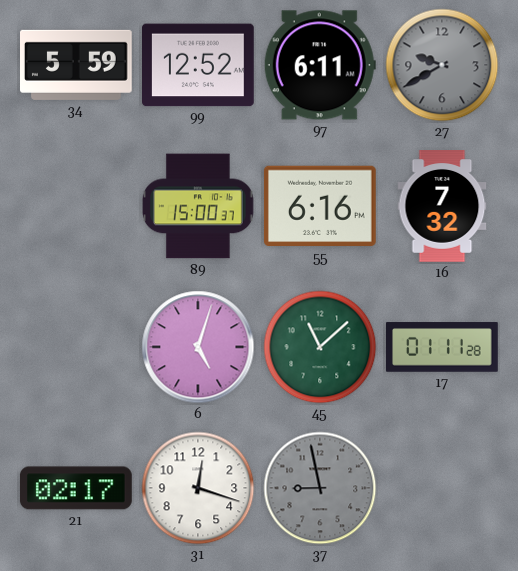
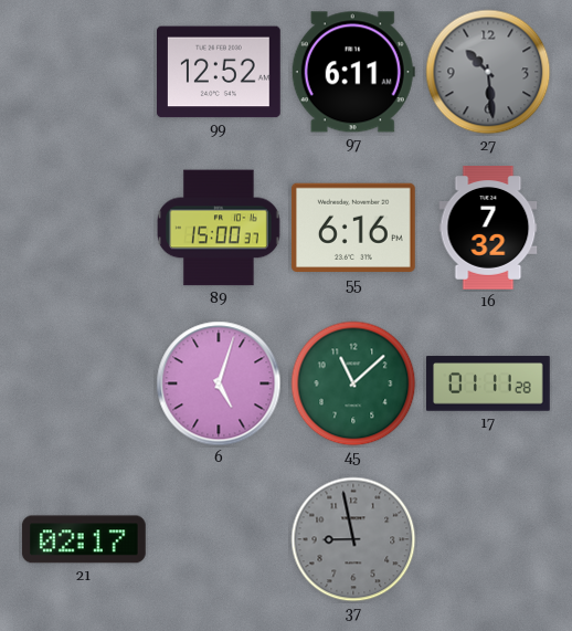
34: 5:59 -> none
27: 9:40 -> 10:29
31: 12:18 -> none
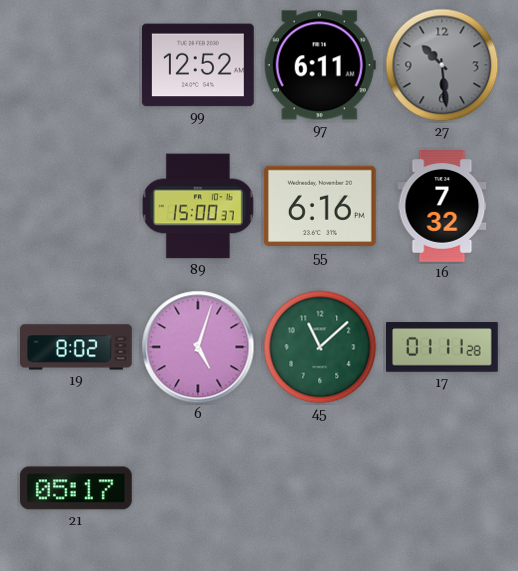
19: none -> 8:02
21: 02:17 -> 05:17
37: 8:58 -> none
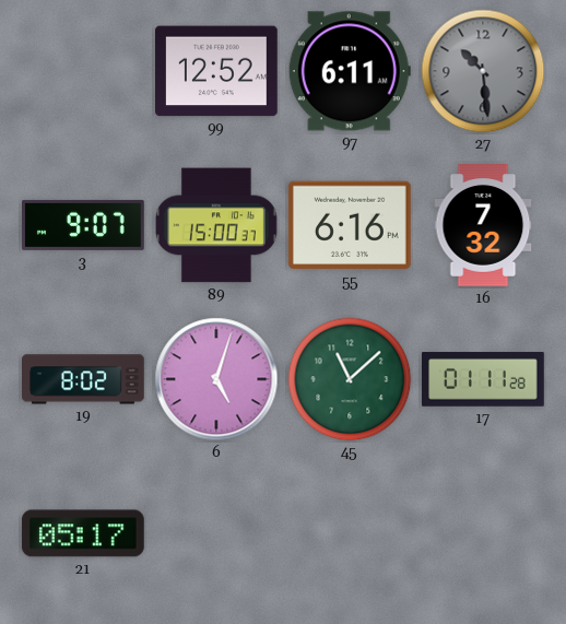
3: none -> 9:07
